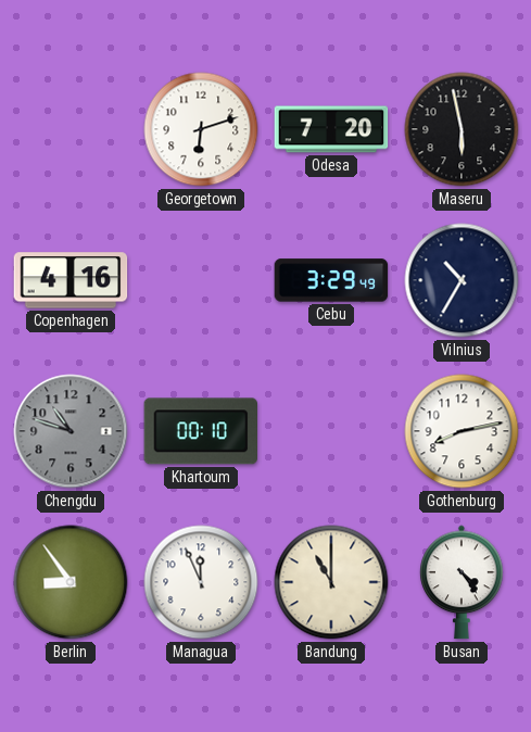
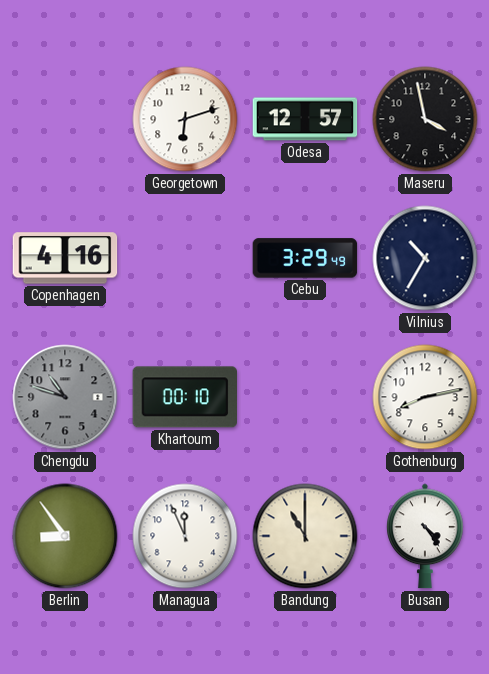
Odesa: 7:20 -> 12:57
Maseru: 5:58 -> 3:58
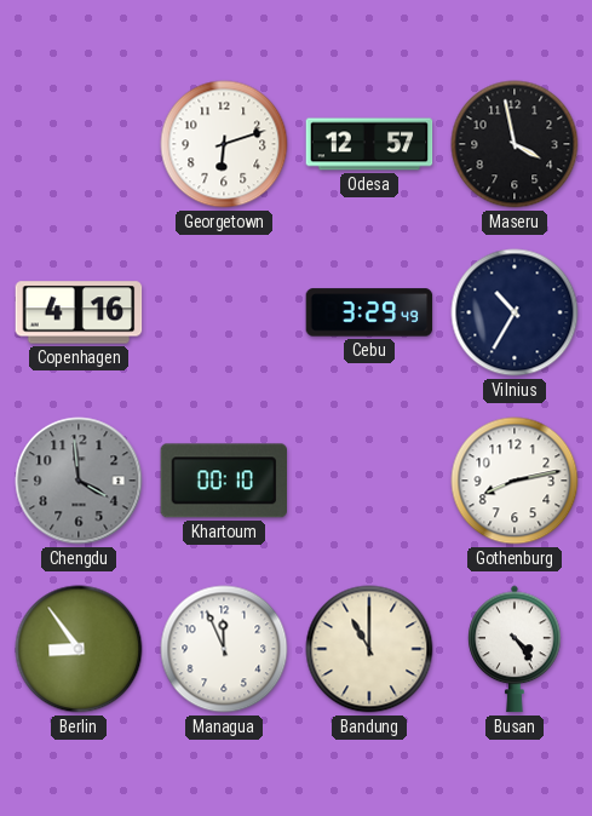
Chengdu: 10:48 -> 3:59
